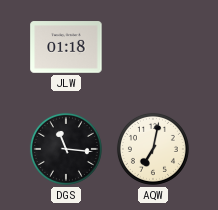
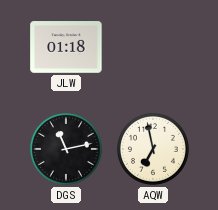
DGS: 11:16 -> 11:13
AQW: 7:02 -> 6:58
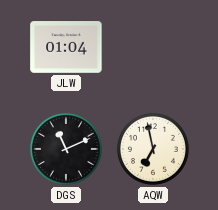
JLW: 01:18 -> 01:04
DGS: 11:13 -> 11:11
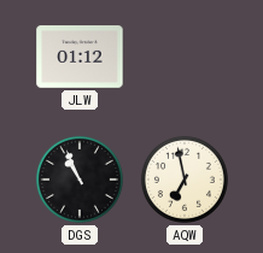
JLW: 01:04 -> 01:12
DGS: 11:11 -> 10:56
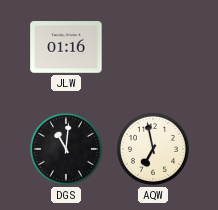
JLW: 01:12 -> 01:16
DGS: 10:56 -> 11:01
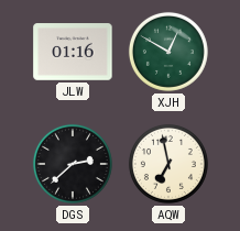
XJH: none -> 12:50
DGS: 11:01 -> 2:38
